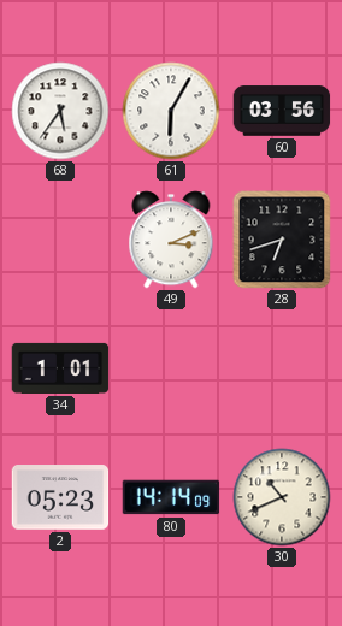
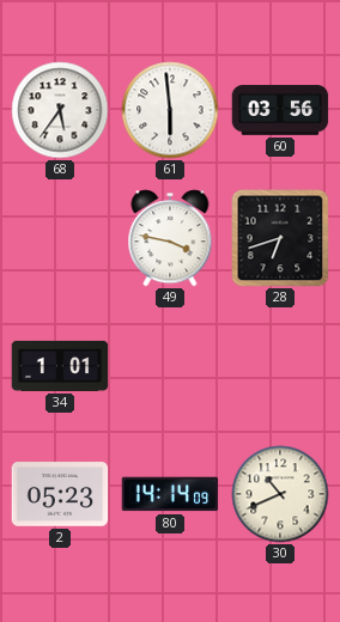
61: 6:05 -> 5:59
49: 3:11 -> 3:47
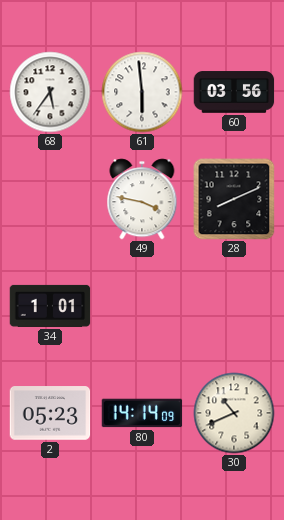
28: 6:42 -> 8:11
